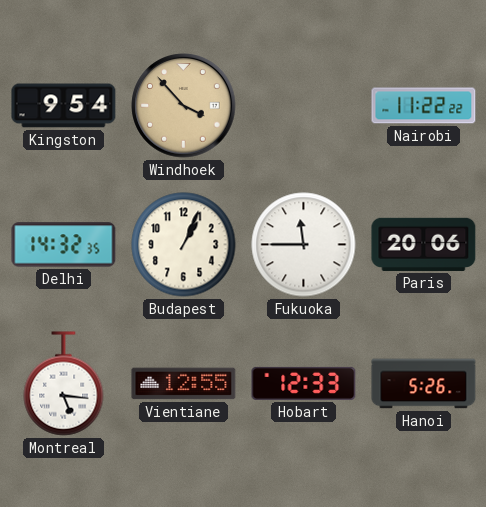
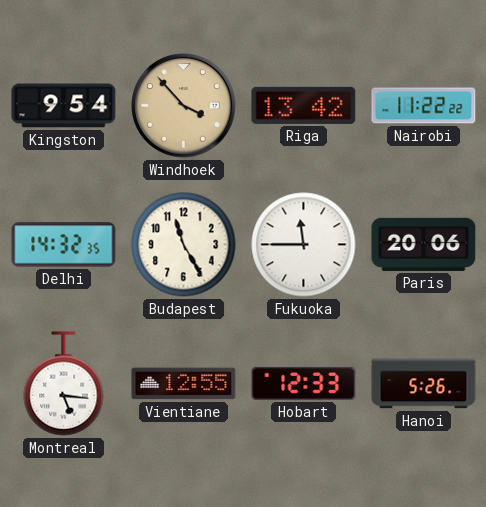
Riga: none -> 13:42
Budapest: 1:04 -> 11:25
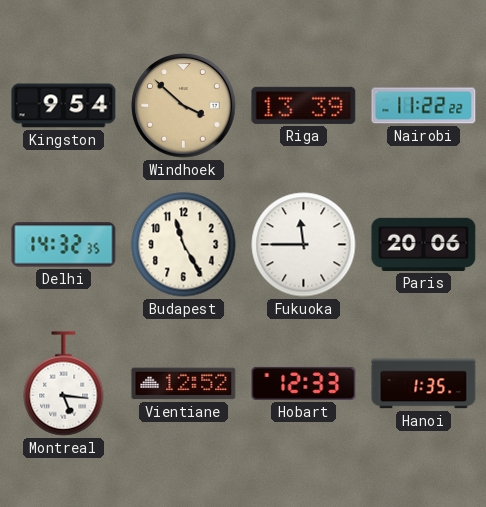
Windhoek: 3:53 -> 3:52
Riga: 13:42 -> 13:39
Vientiane: 12:55 -> 12:52
Hanoi: 5:26 -> 1:35
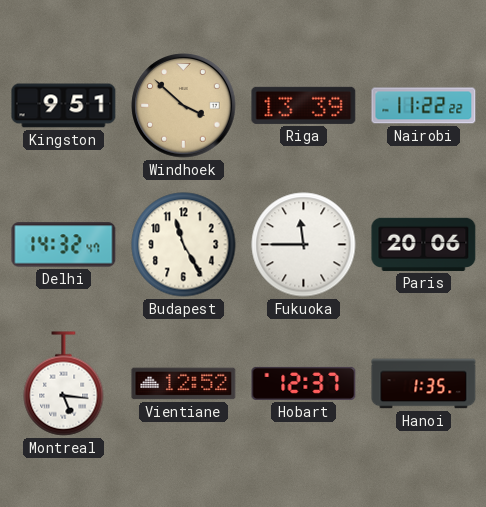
Kingston: 9:54 -> 9:51
Delhi: 14:32:35 -> 14:32:47
Hobart: 12:33 -> 12:37
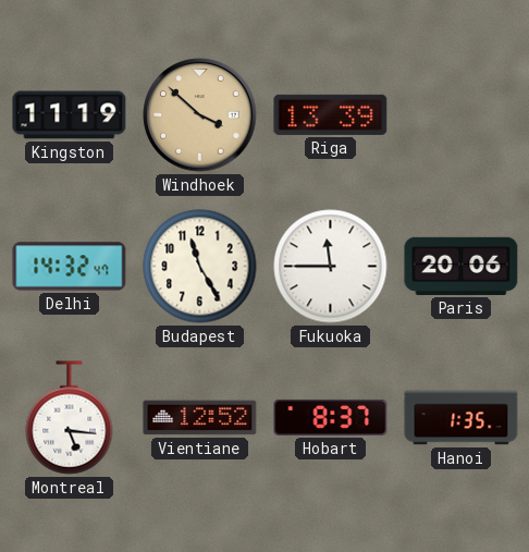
Kingston: 9:51 -> 11:19
Nairobi: 11:22 -> none
Hobart: 12:37 -> 8:37
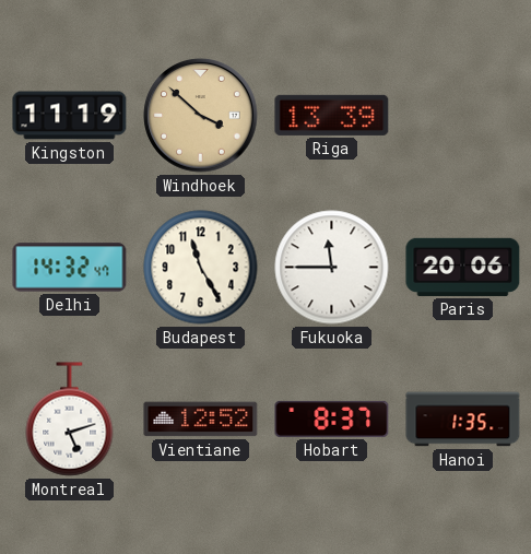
Montreal: 5:16 -> 5:12
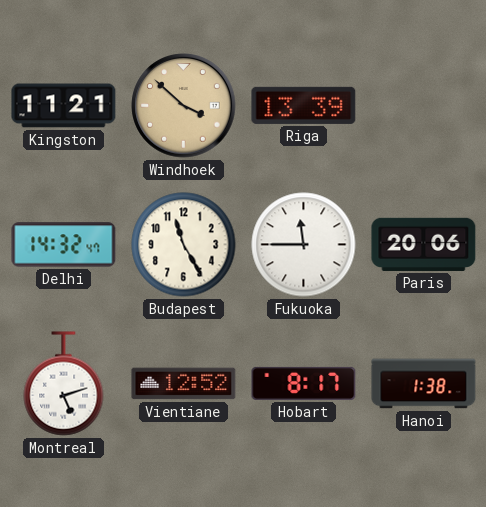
Kingston: 11:19 -> 11:21
Hobart: 8:37 -> 8:17
Hanoi: 1:35 -> 1:38
